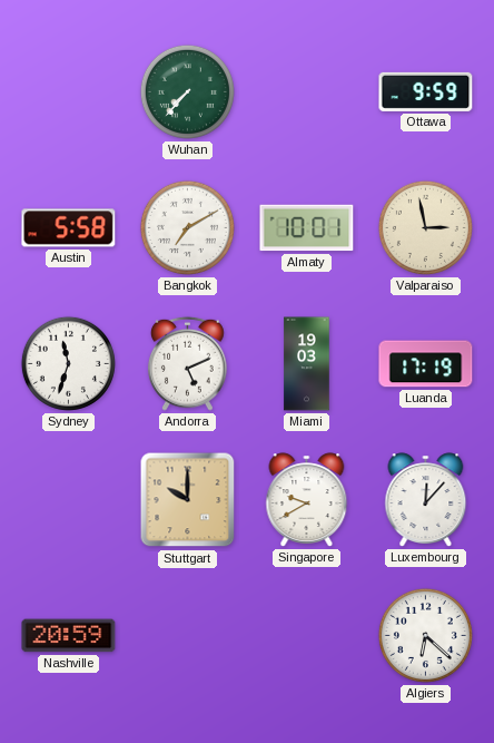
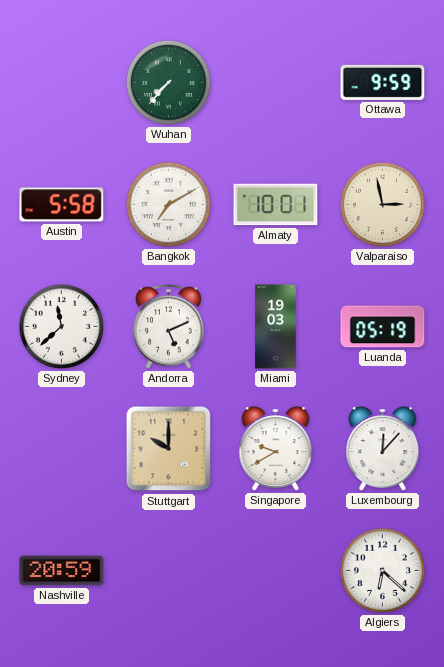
Sydney: 11:33 -> 11:38
Luanda: 17:19 -> 05:19
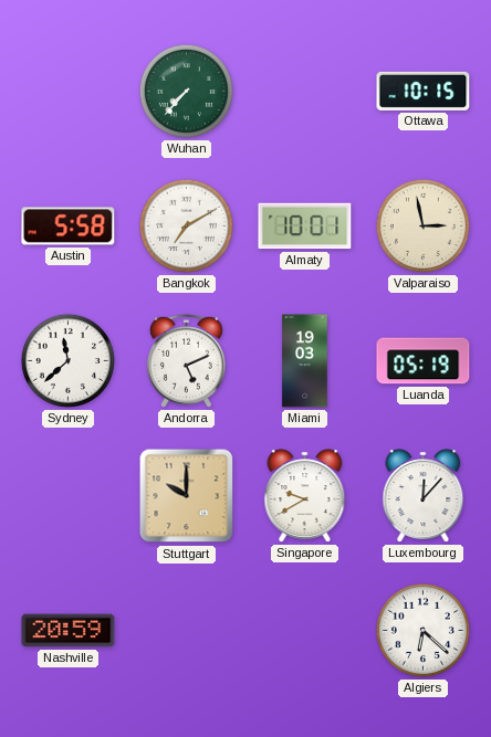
Ottawa: 9:59 -> 10:15
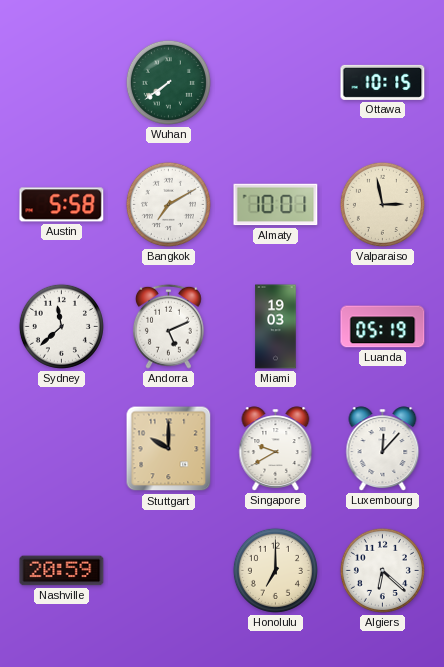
Wuhan: 7:37 -> 7:39
Honolulu: none -> 7:00
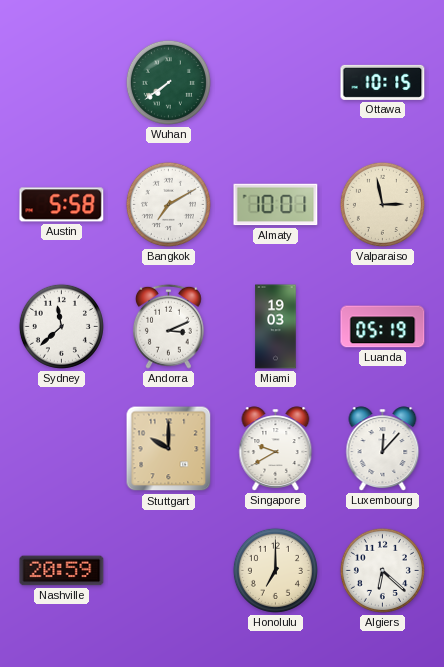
Andorra: 5:11 -> 3:11
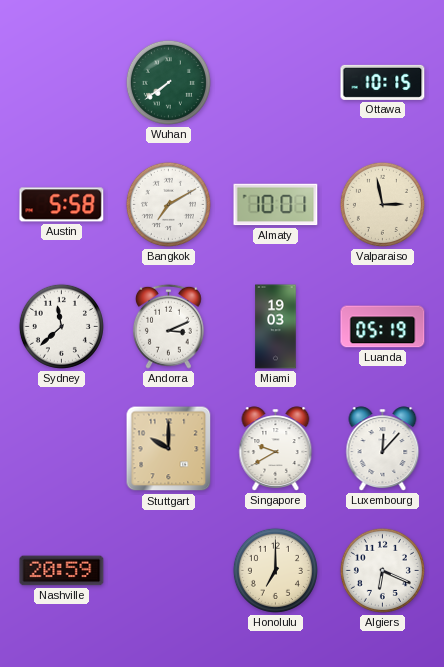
Algiers: 6:22 -> 6:19
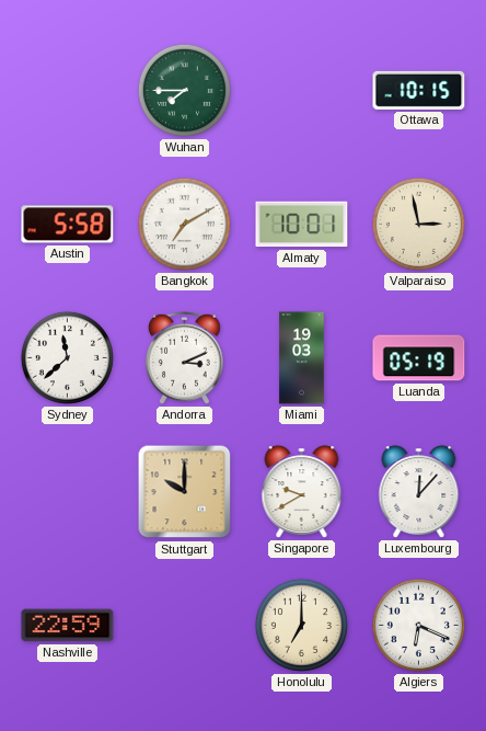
Wuhan: 7:39 -> 7:45
Nashville: 20:59 -> 22:59
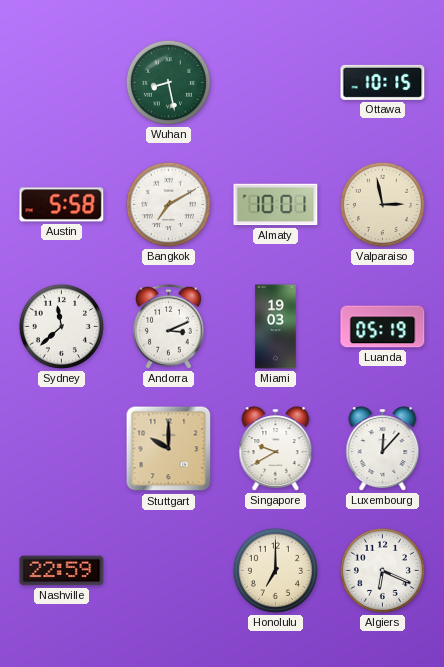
Wuhan: 7:45 -> 8:28
